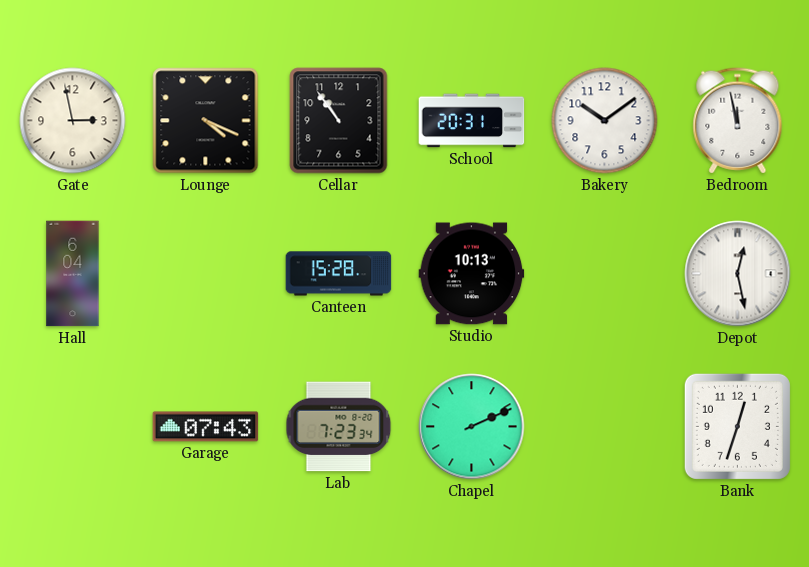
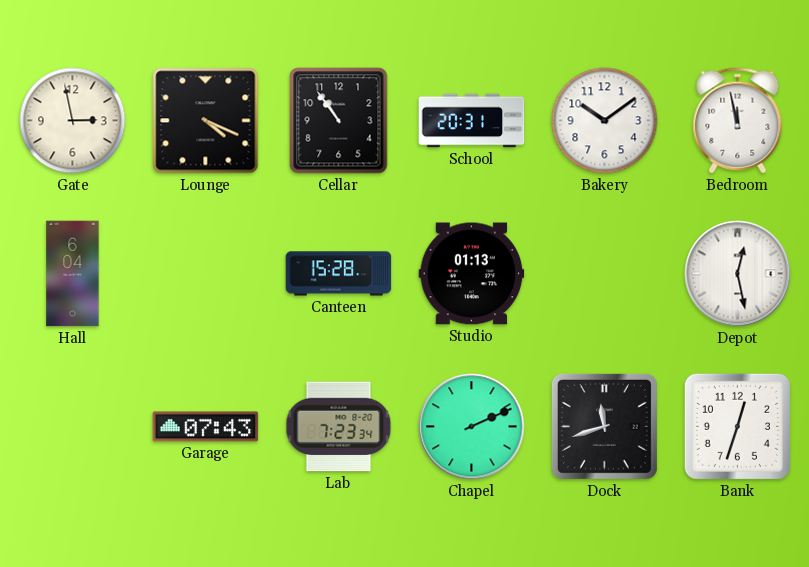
Studio: 10:13 -> 01:13
Dock: none -> 11:42
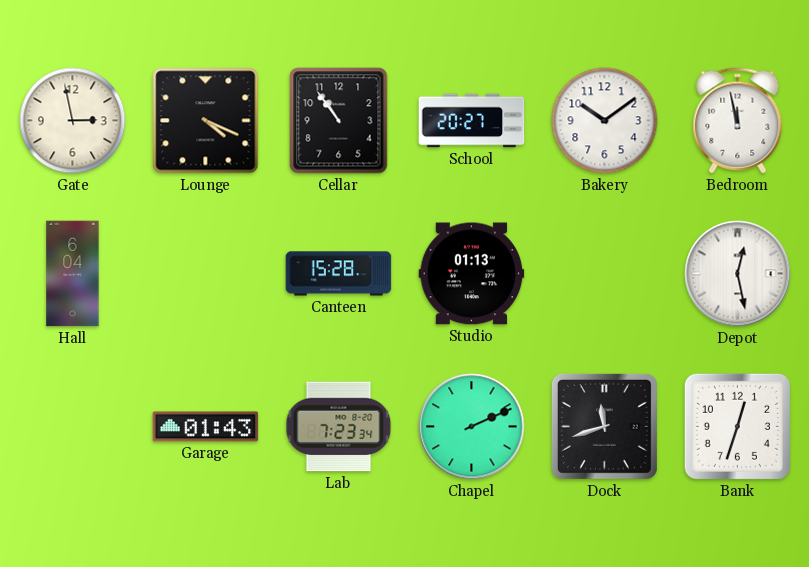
School: 20:31 -> 20:27
Garage: 07:43 -> 01:43
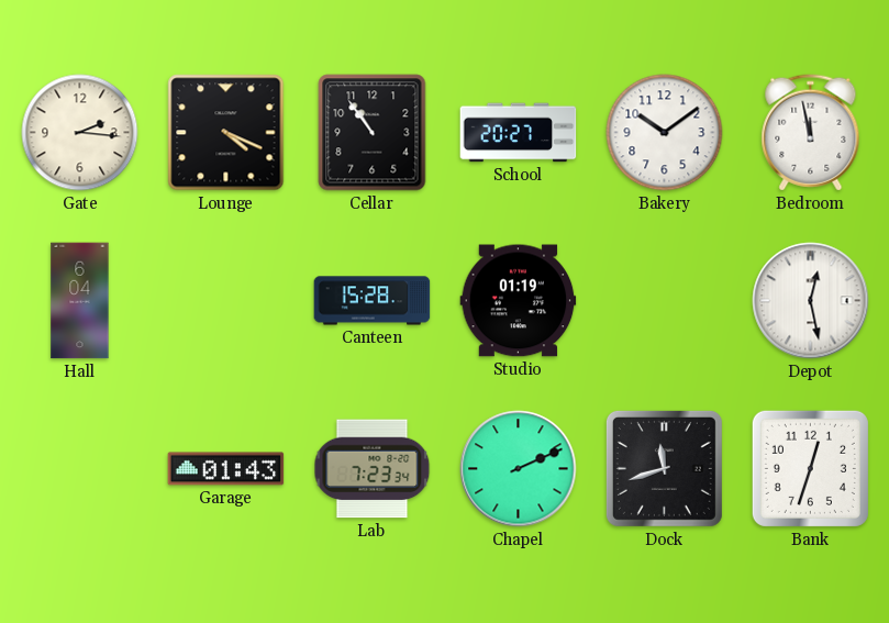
Gate: 2:58 -> 2:16
Studio: 01:13 -> 01:19
